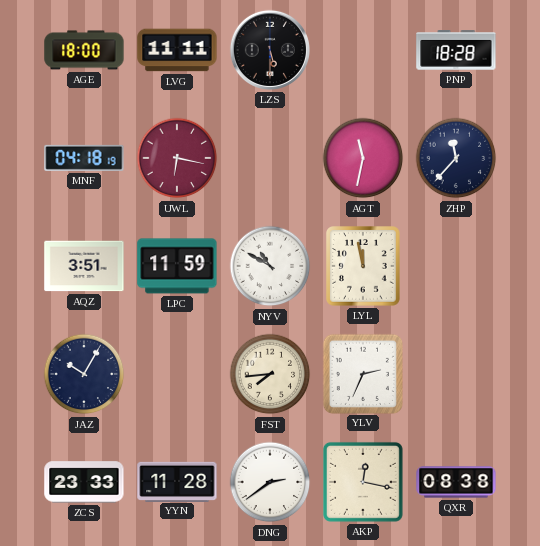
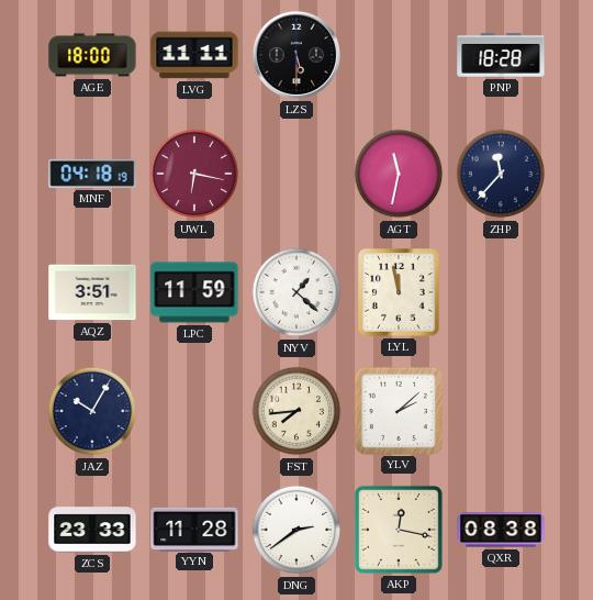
NYV: 10:50 -> 1:22
YLV: 2:34 -> 2:08
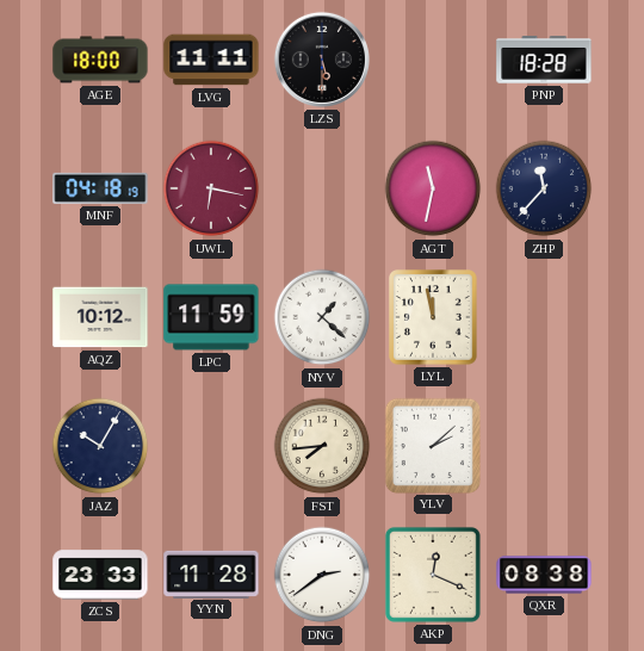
AQZ: 3:51 -> 10:12
AKP: 12:17 -> 12:19
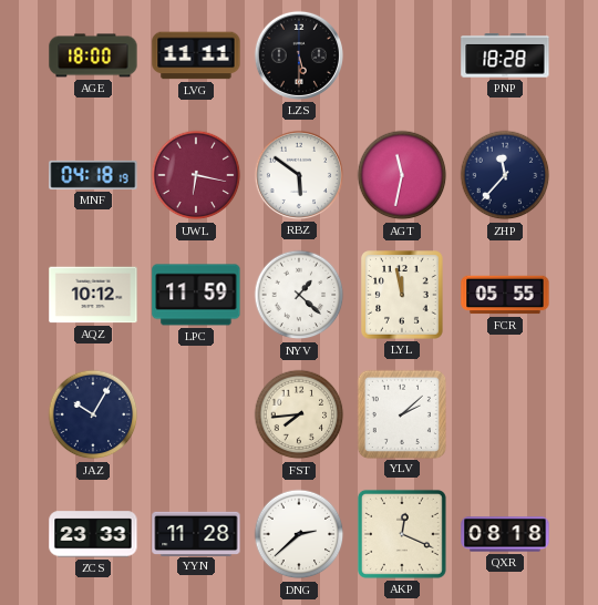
RBZ: none -> 5:51
FCR: none -> 05:55
DNG: 2:39 -> 2:38
QXR: 08:38 -> 08:18
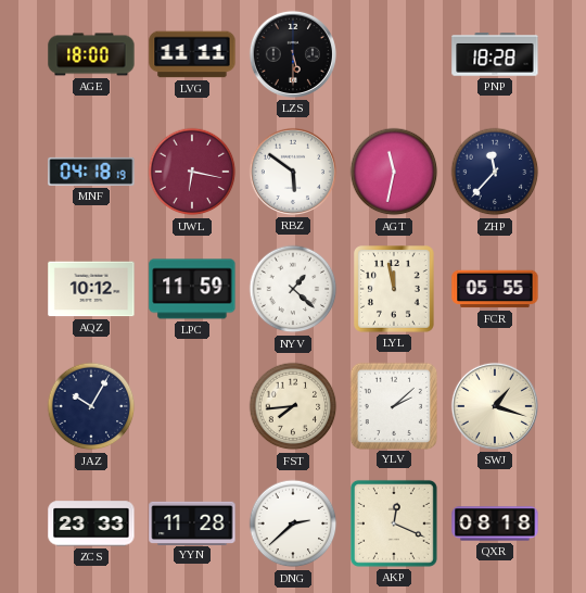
SWJ: none -> 1:18
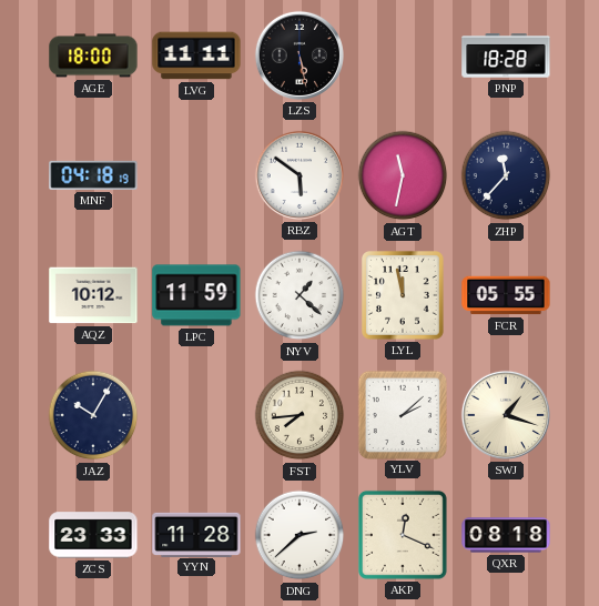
LZS: 5:30 -> 5:28
UWL: 6:17 -> none
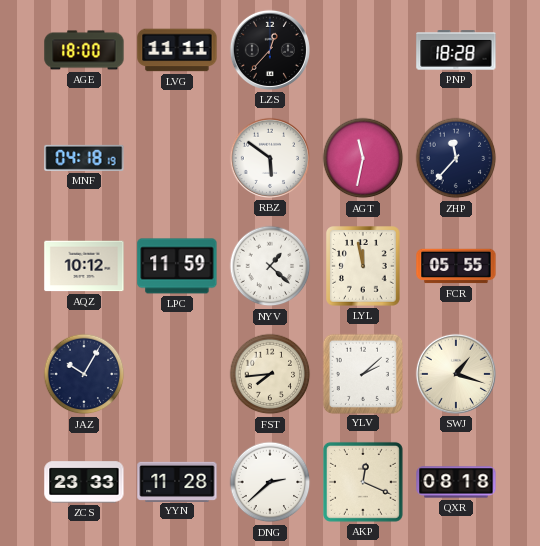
LZS: 5:28 -> 12:37
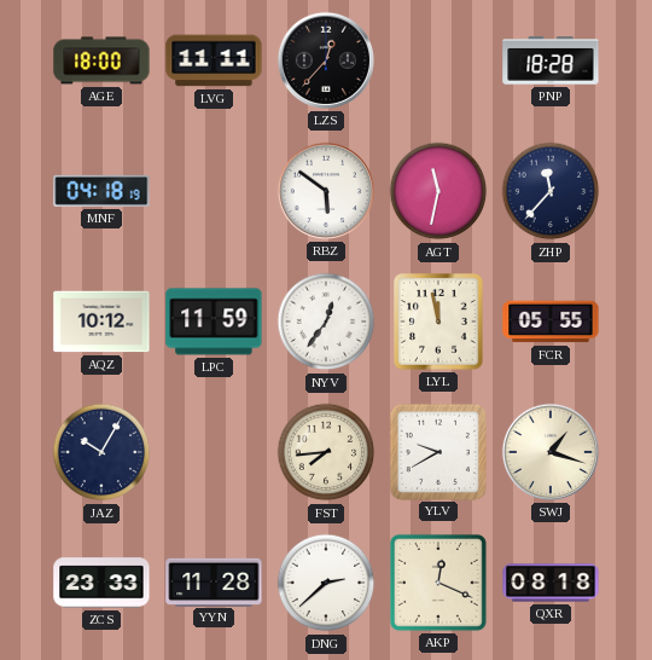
NYV: 1:22 -> 12:36
YLV: 2:08 -> 9:40
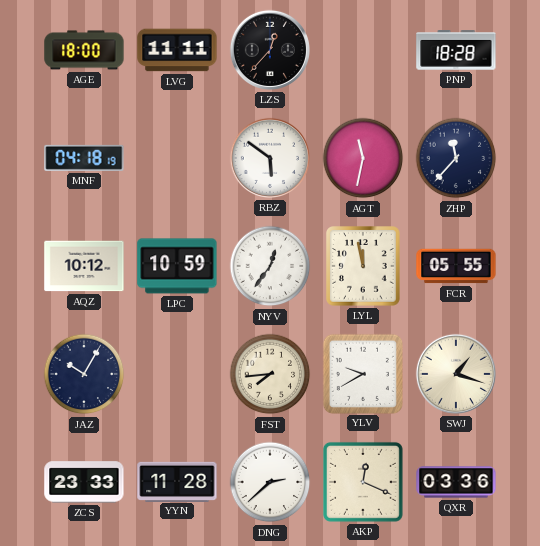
LPC: 11:59 -> 10:59
QXR: 08:18 -> 03:36
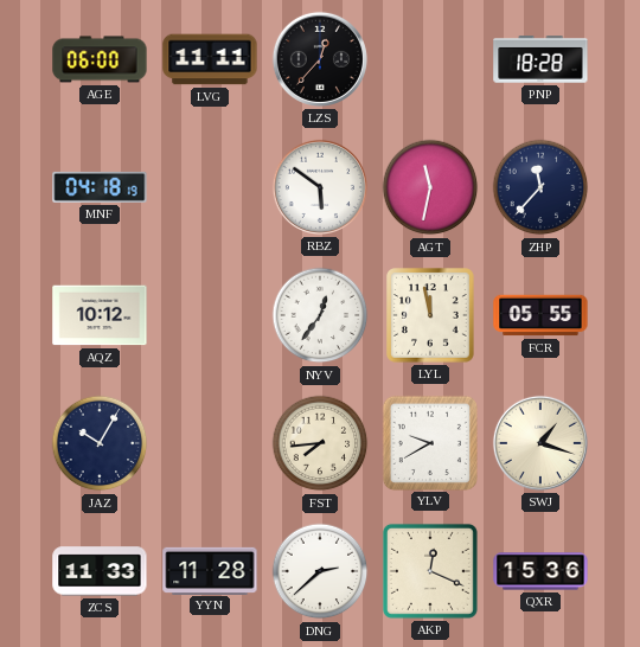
AGE: 18:00 -> 06:00
LPC: 10:59 -> none
ZCS: 23:33 -> 11:33
QXR: 03:36 -> 15:36
